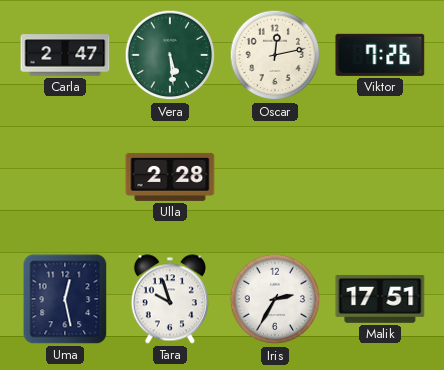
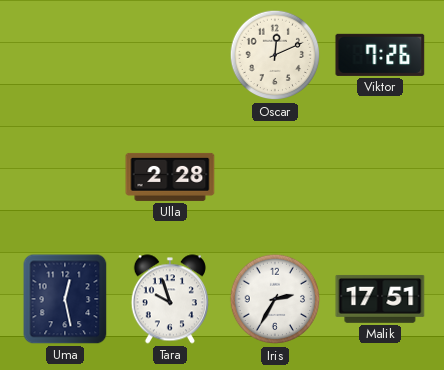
Carla: 2:47 -> none
Vera: 5:29 -> none
Oscar: 12:13 -> 12:11
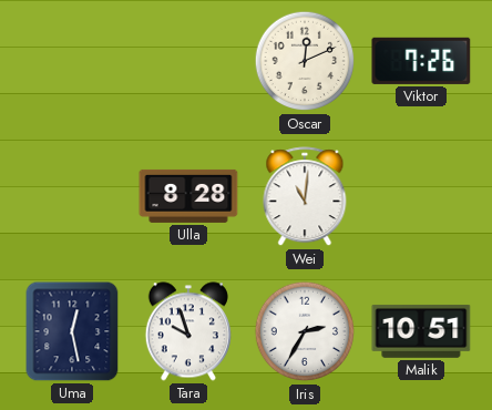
Ulla: 2:28 -> 8:28
Wei: none -> 11:01
Malik: 17:51 -> 10:51
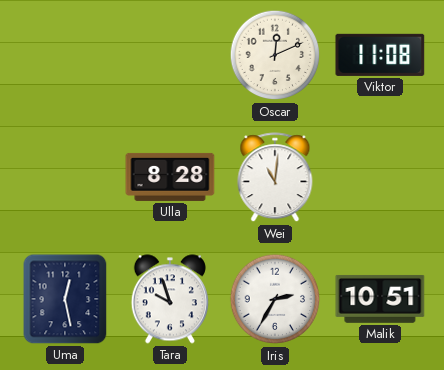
Viktor: 7:26 -> 11:08
